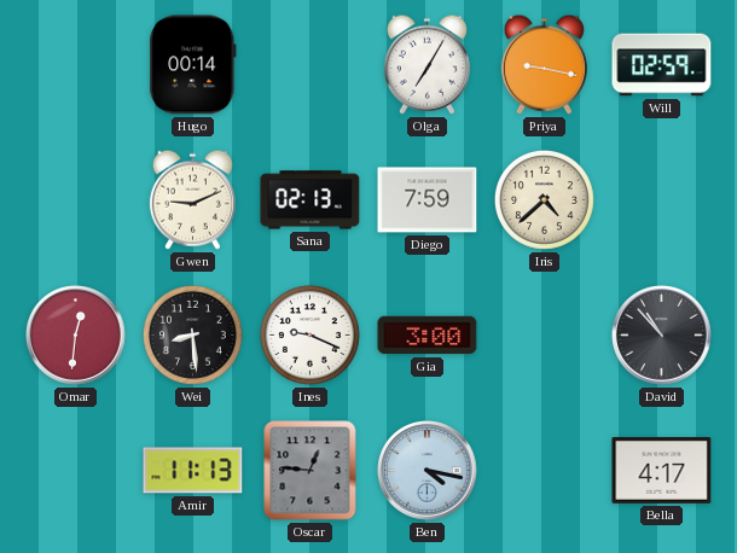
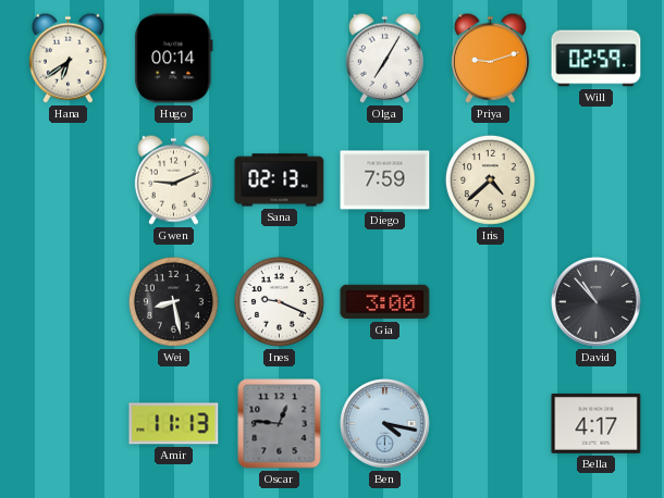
Hana: none -> 6:39
Priya: 9:17 -> 9:12
Omar: 12:31 -> none
Wei: 8:29 -> 8:28
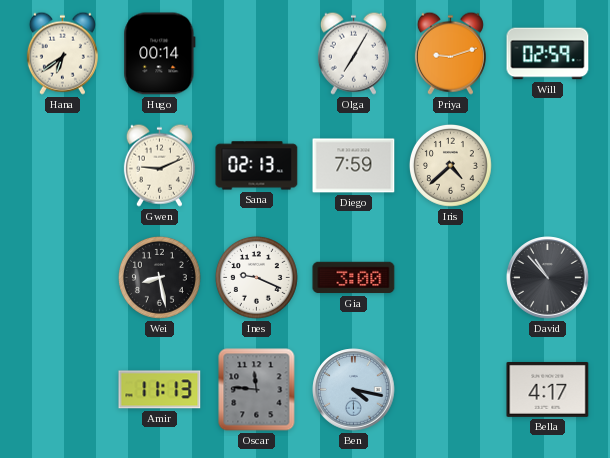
Oscar: 12:46 -> 11:46
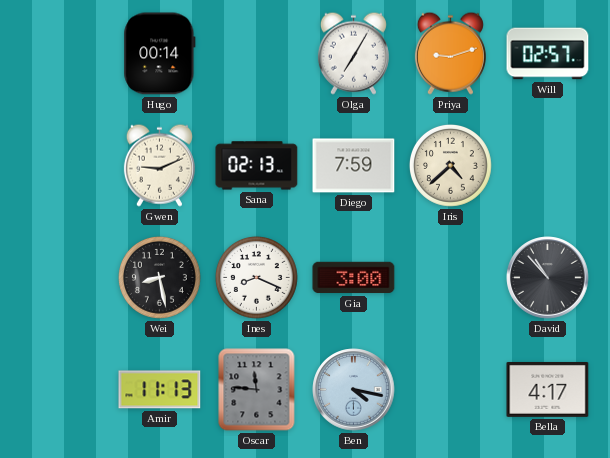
Hana: 6:39 -> none
Will: 02:59 -> 02:57
Ines: 9:19 -> 8:19
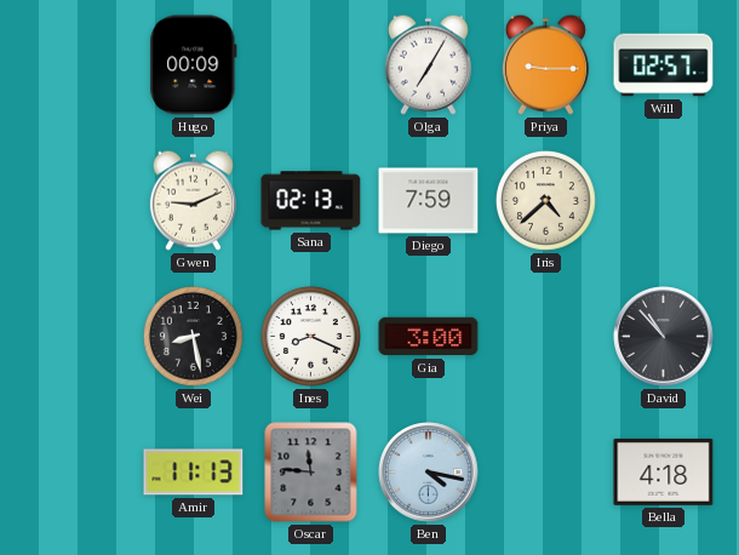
Hugo: 00:14 -> 00:09
Priya: 9:12 -> 9:15
Bella: 4:17 -> 4:18
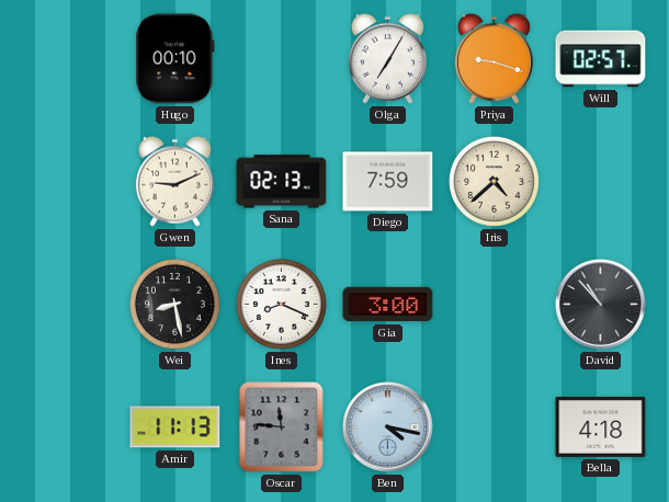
Hugo: 00:09 -> 00:10
Priya: 9:15 -> 9:18
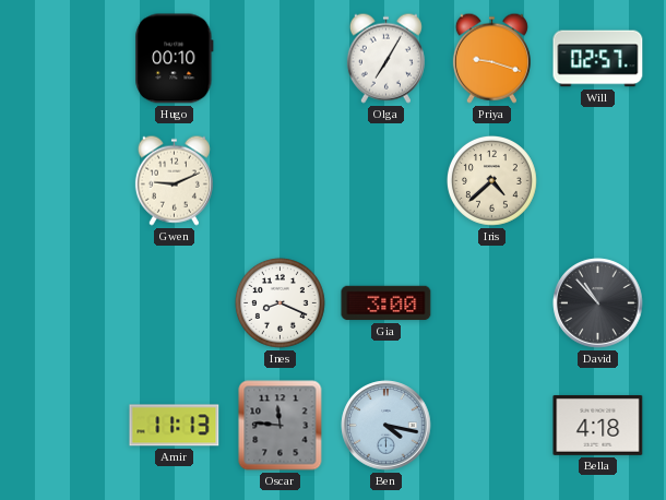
Sana: 02:13 -> none
Diego: 7:59 -> none
Wei: 8:28 -> none
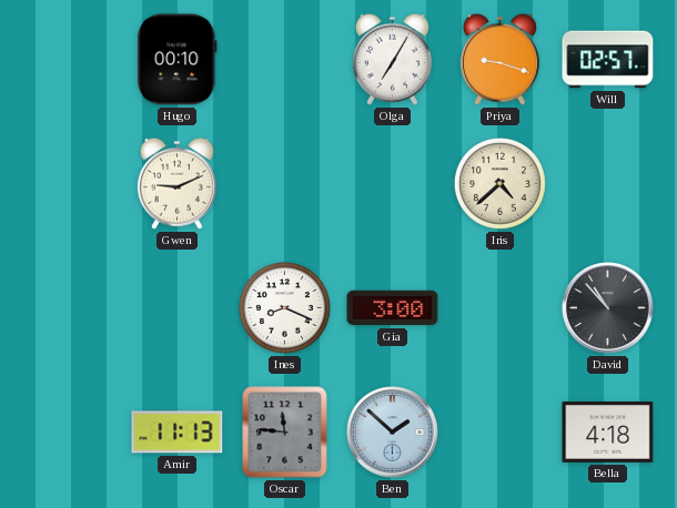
Ben: 4:17 -> 1:52
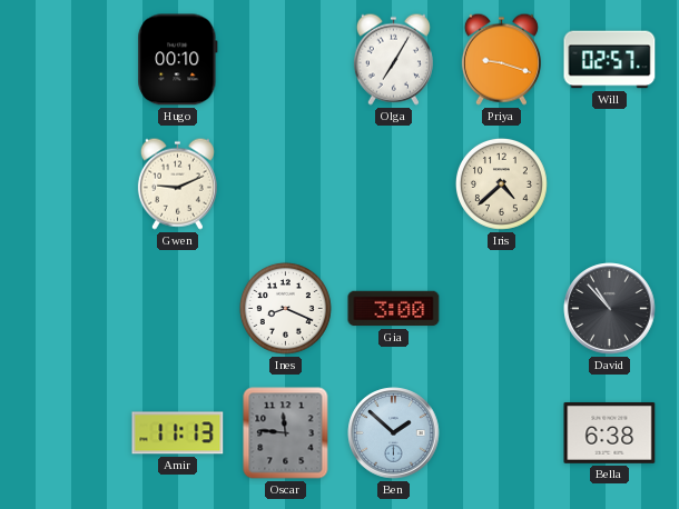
Bella: 4:18 -> 6:38
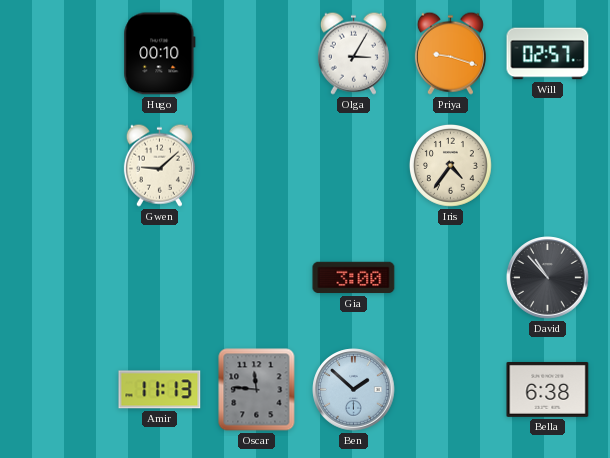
Olga: 7:05 -> 3:05
Gwen: 9:11 -> 9:08
Iris: 4:38 -> 4:36
Ines: 8:19 -> none
